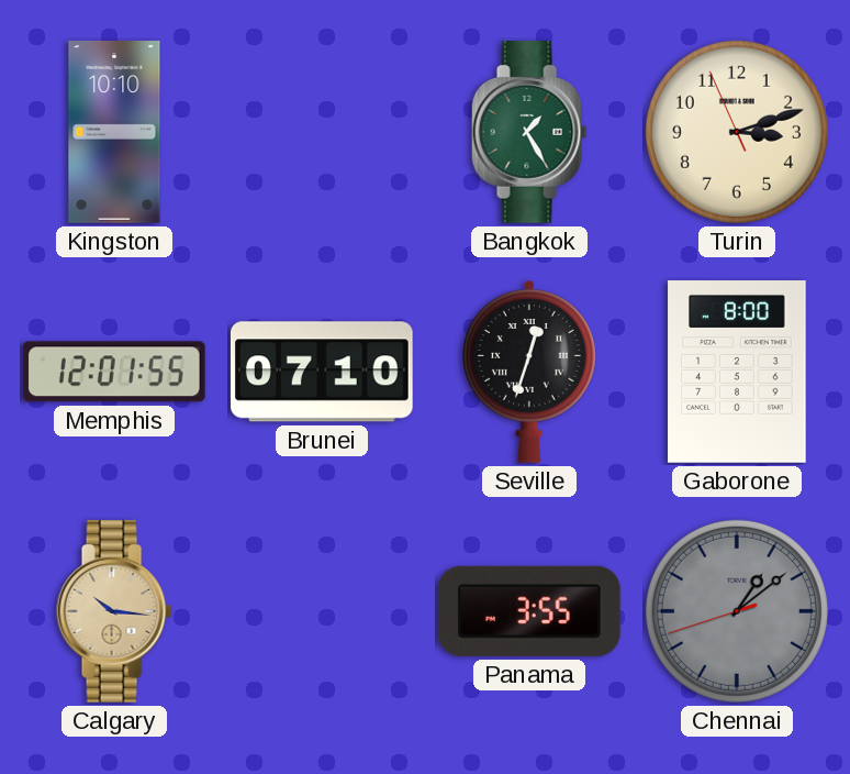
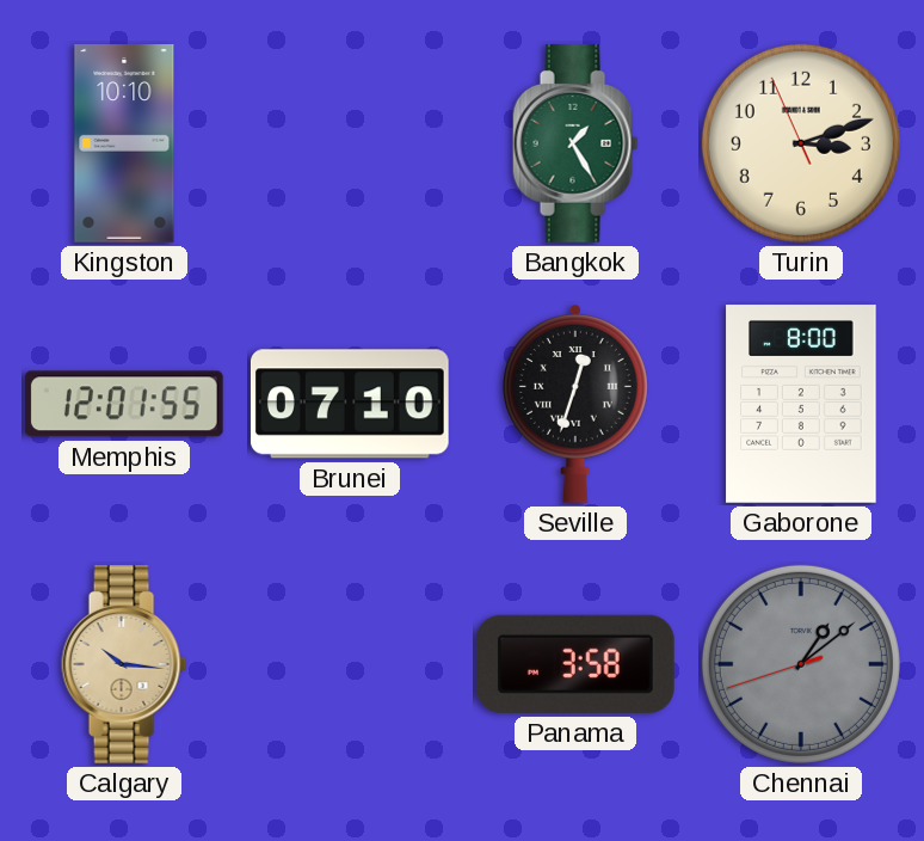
Panama: 3:55 -> 3:58
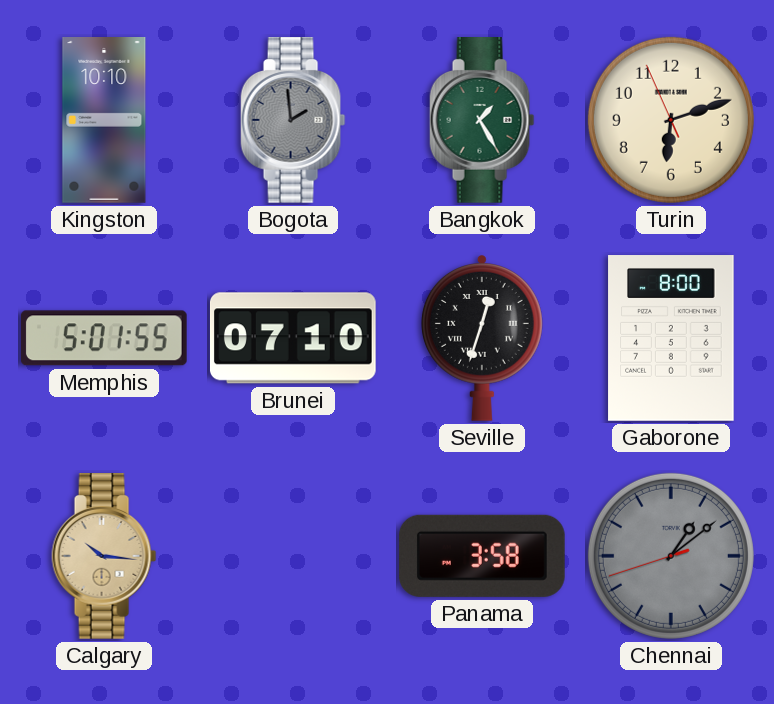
Bogota: none -> 1:59
Turin: 3:11 -> 6:11
Memphis: 12:01 -> 5:01
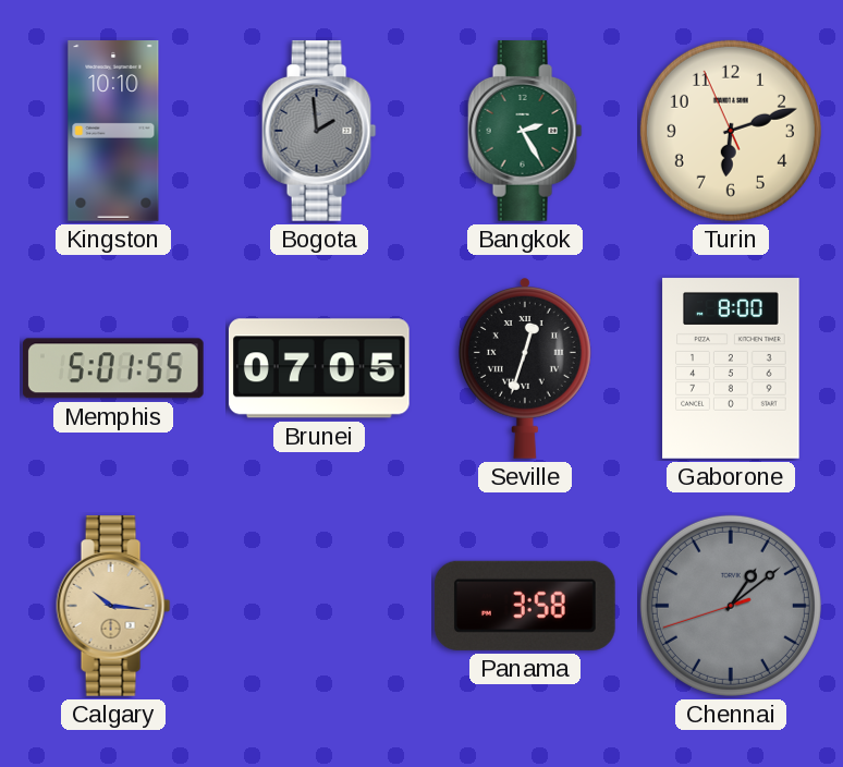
Bangkok: 1:25 -> 2:25
Brunei: 07:10 -> 07:05
